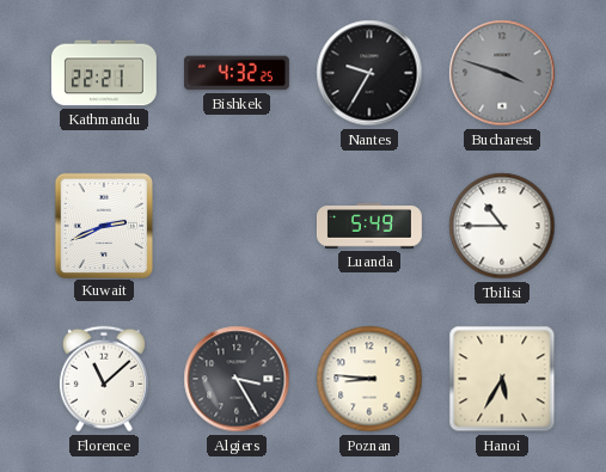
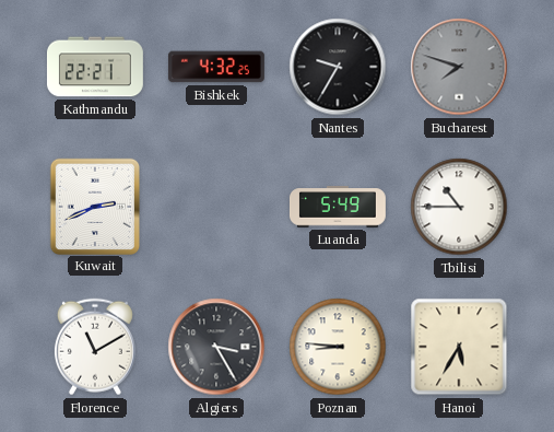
Bucharest: 3:48 -> 7:48
Florence: 11:08 -> 11:10
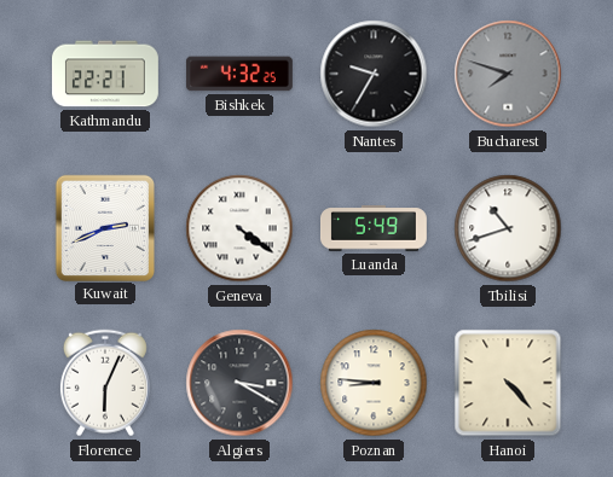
Geneva: none -> 4:21
Tbilisi: 10:45 -> 10:42
Florence: 11:10 -> 6:04
Algiers: 3:25 -> 3:20
Hanoi: 5:35 -> 4:23
